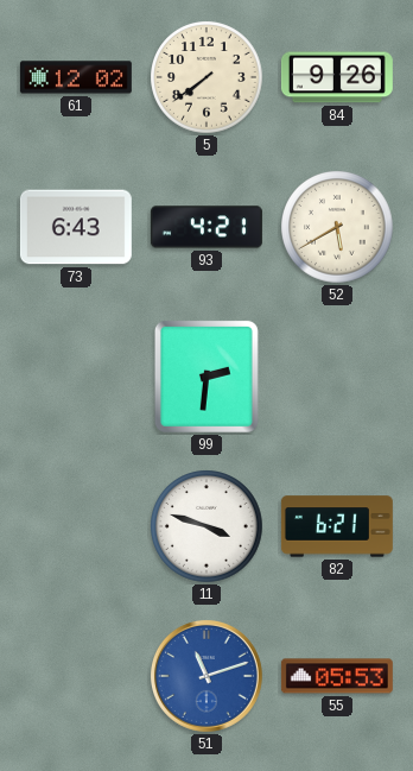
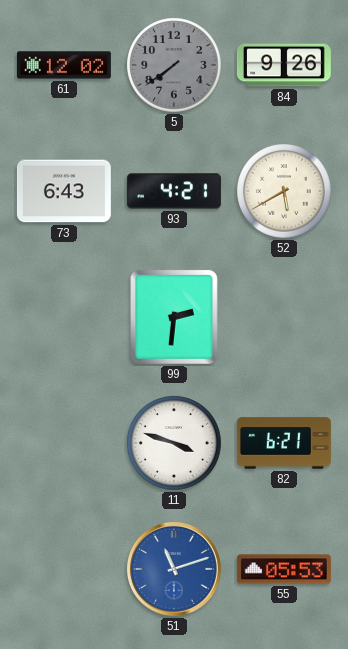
5 dial: cream -> grey
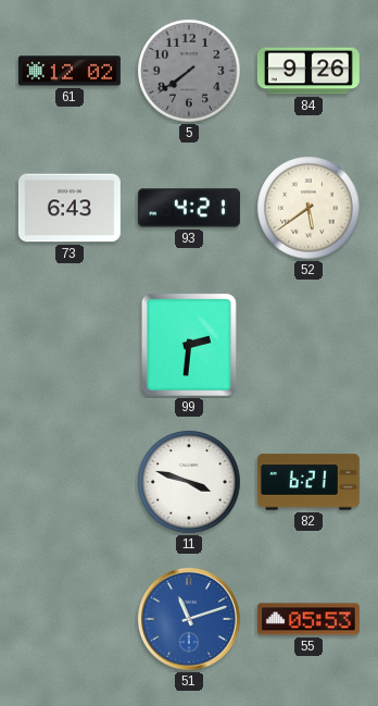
52: 5:40 -> 5:39
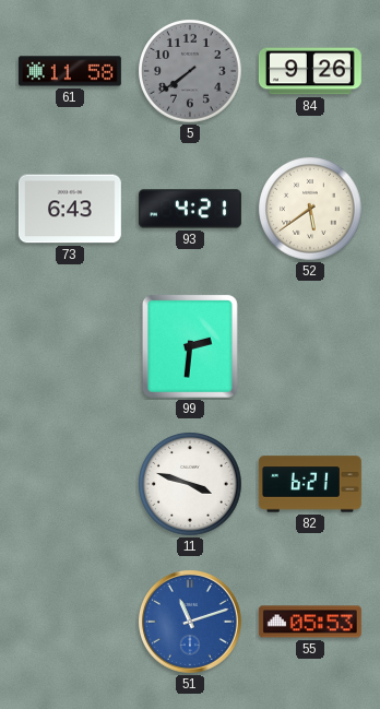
61: 12:02 -> 11:58
